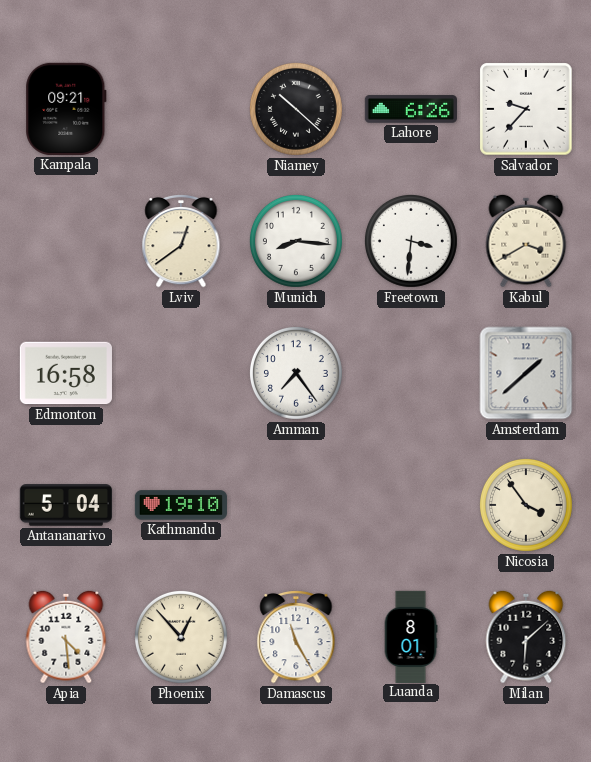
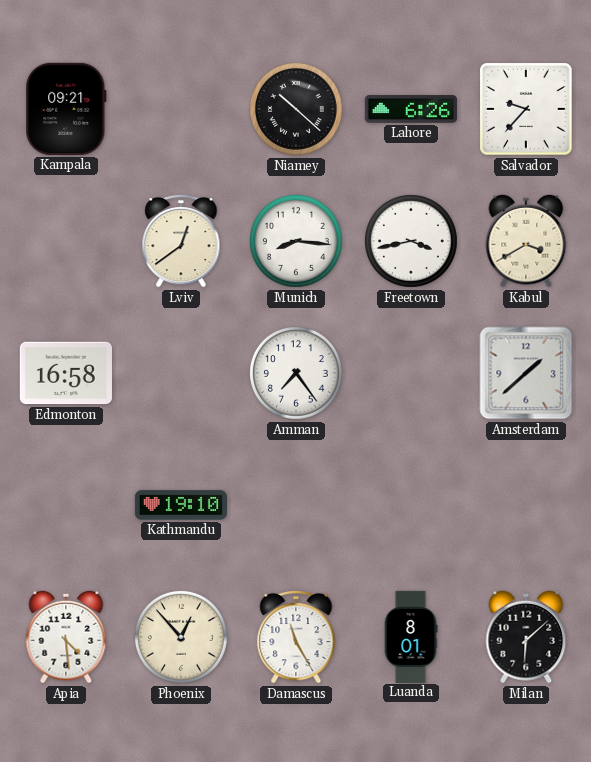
Freetown: 3:31 -> 3:43
Antananarivo: 5:04 -> none
Nicosia: 3:54 -> none
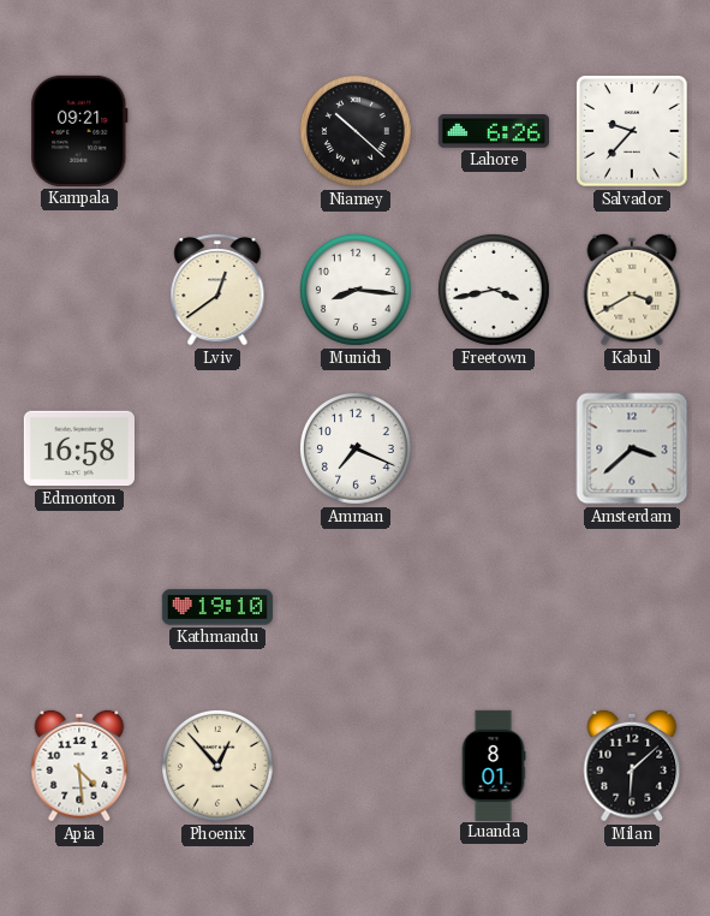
Amman: 7:24 -> 7:19
Amsterdam: 1:38 -> 3:38
Damascus: 11:25 -> none
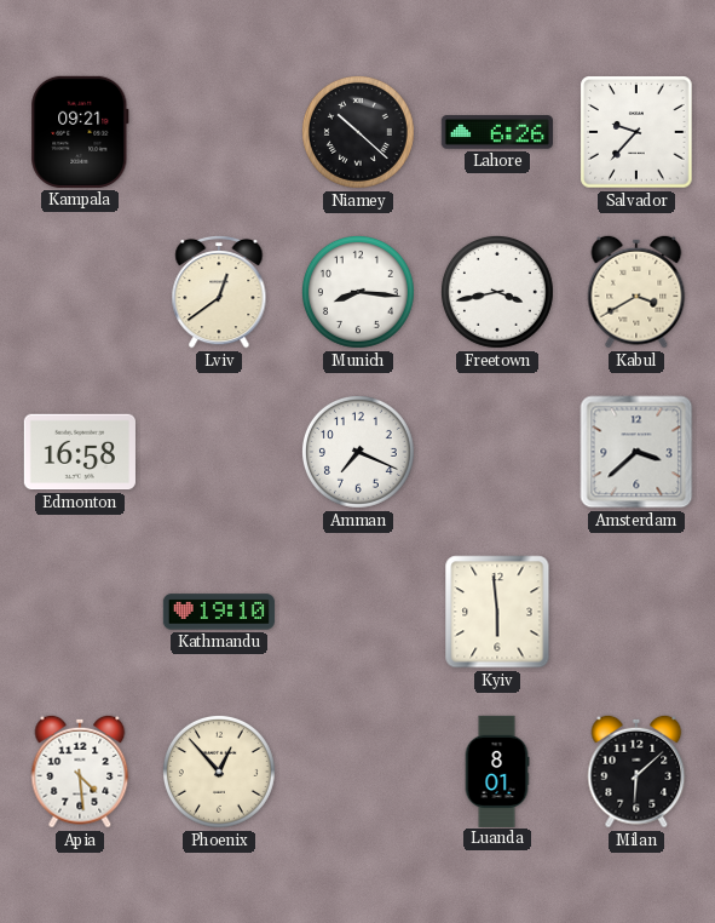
Kyiv: none -> 5:59
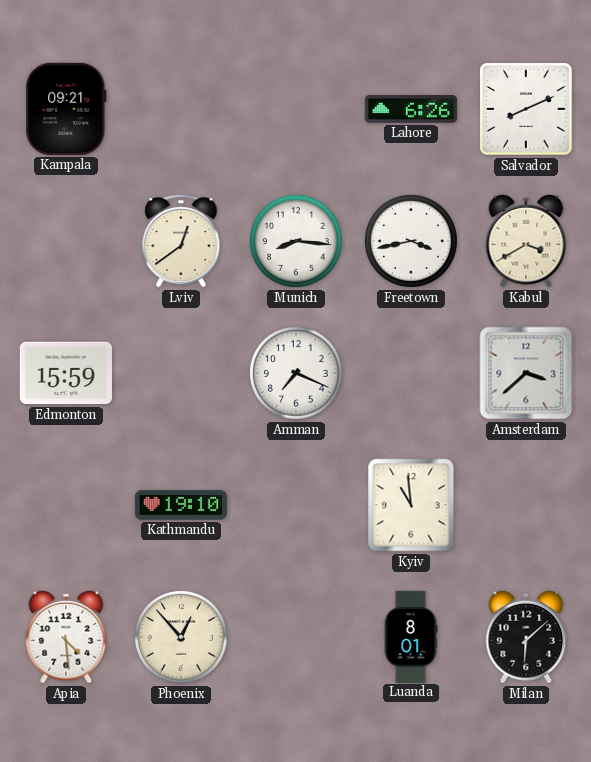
Niamey: 10:22 -> none
Salvador: 9:37 -> 8:11
Edmonton: 16:58 -> 15:59
Kyiv: 5:59 -> 10:59
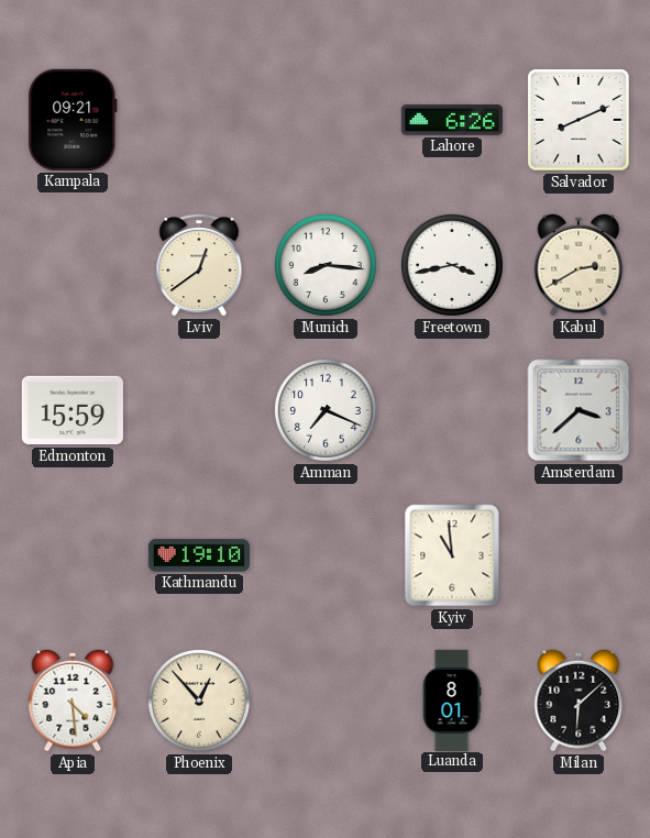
Kabul: 3:40 -> 2:40
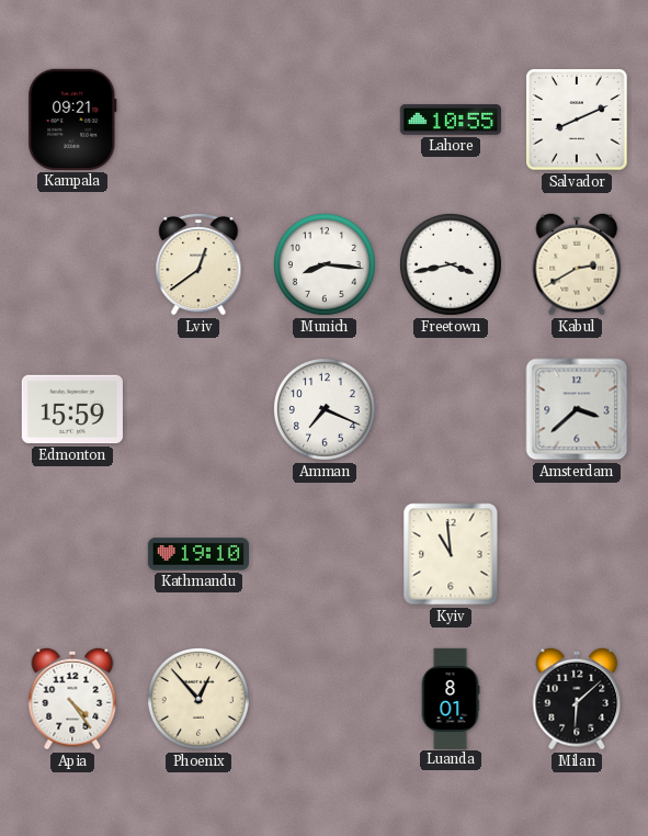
Lahore: 6:26 -> 10:55
Apia: 4:29 -> 4:24
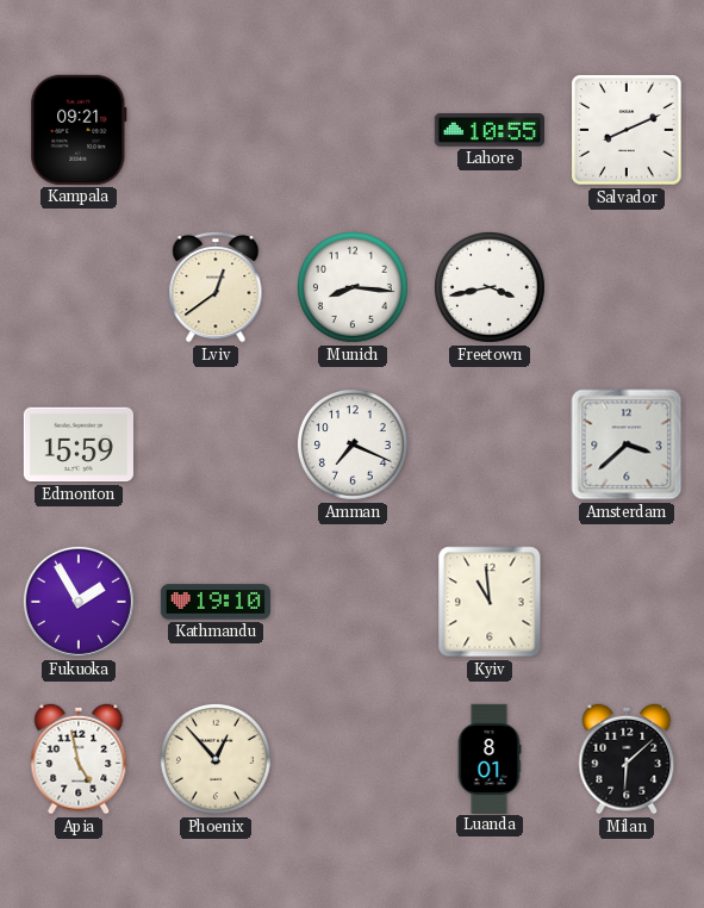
Kabul: 2:40 -> none
Fukuoka: none -> 1:55
Apia: 4:24 -> 4:58
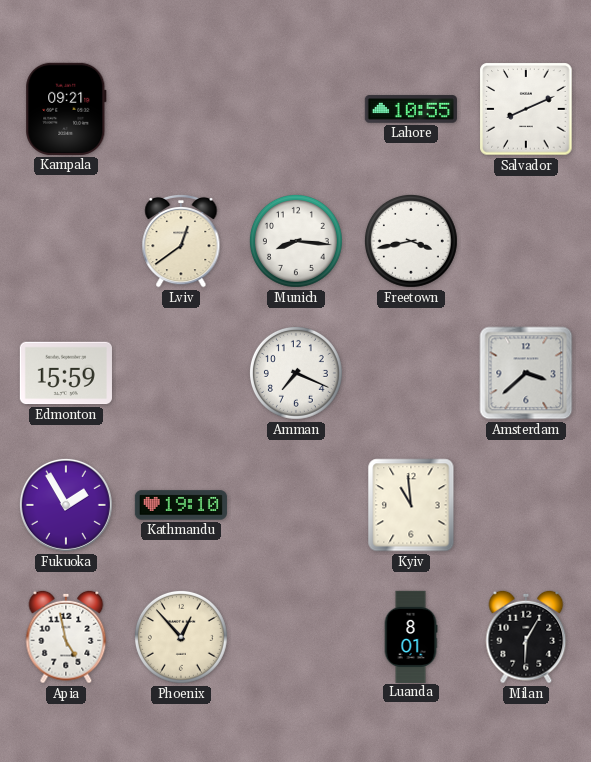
Milan: 6:08 -> 6:05
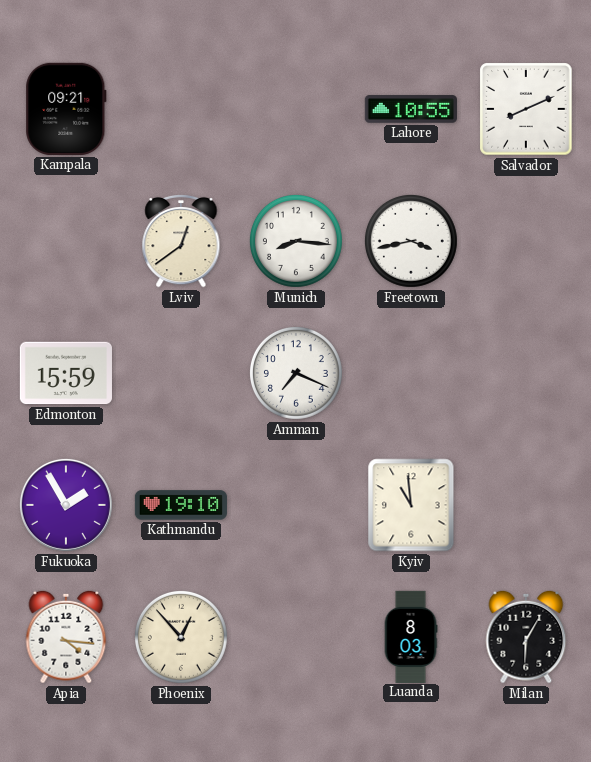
Amsterdam: 3:38 -> none
Apia: 4:58 -> 4:16
Luanda: 8:01 -> 8:03
